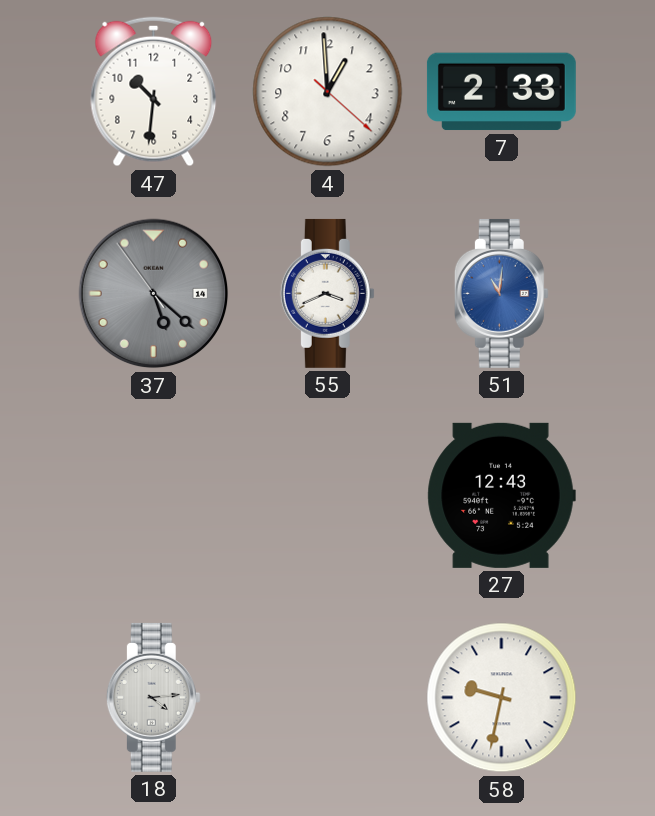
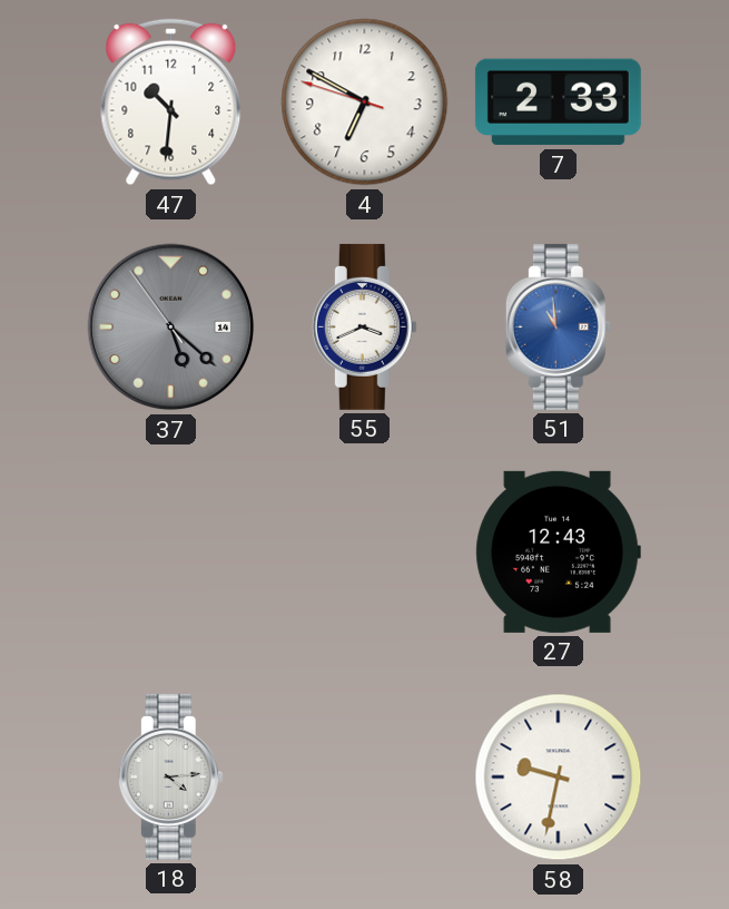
4: 12:59 -> 6:49
51: 11:01 -> 10:59
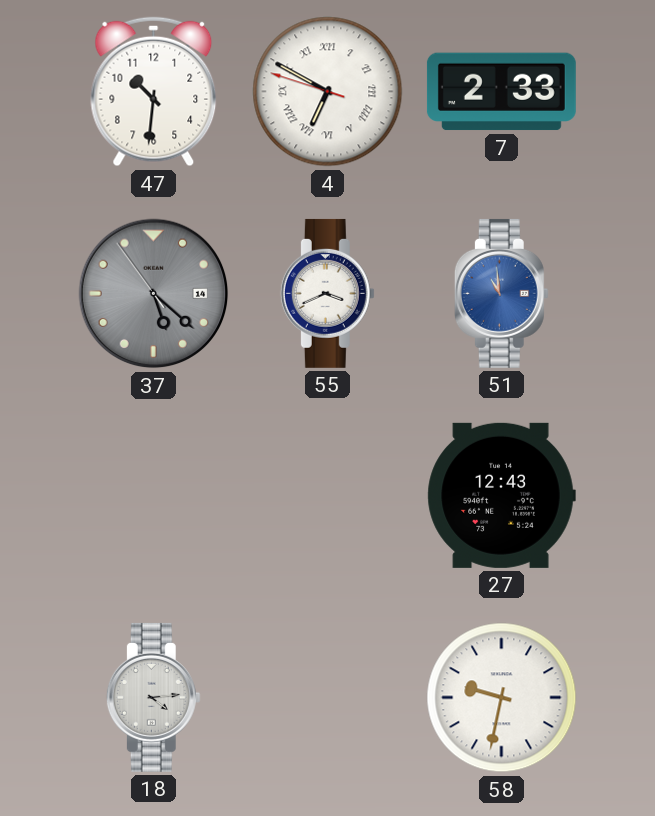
4 numerals: Arabic -> Roman
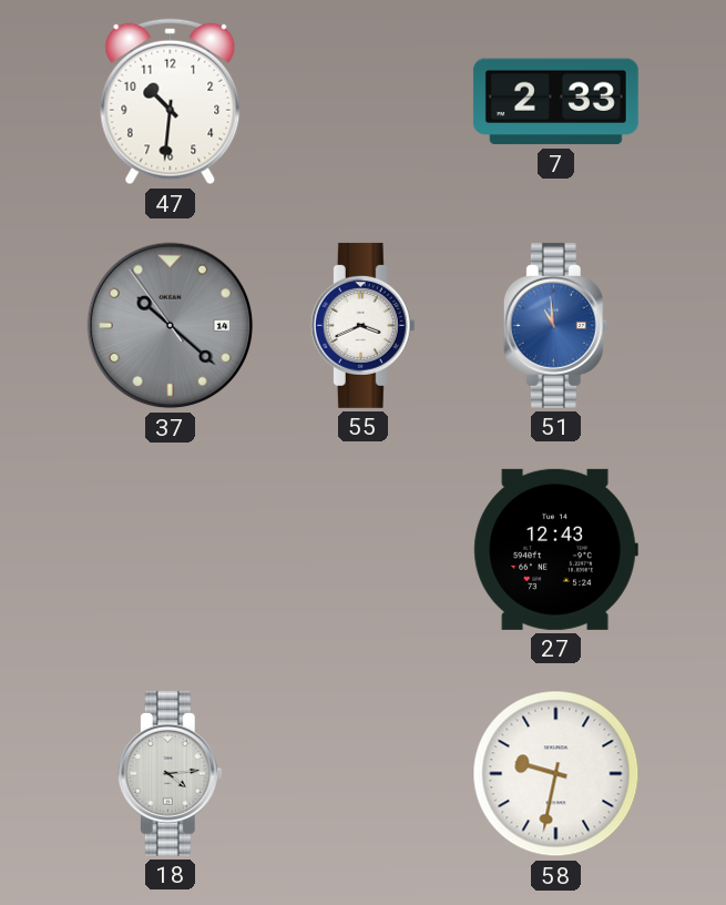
4: 6:49 -> none
37: 5:21 -> 10:21
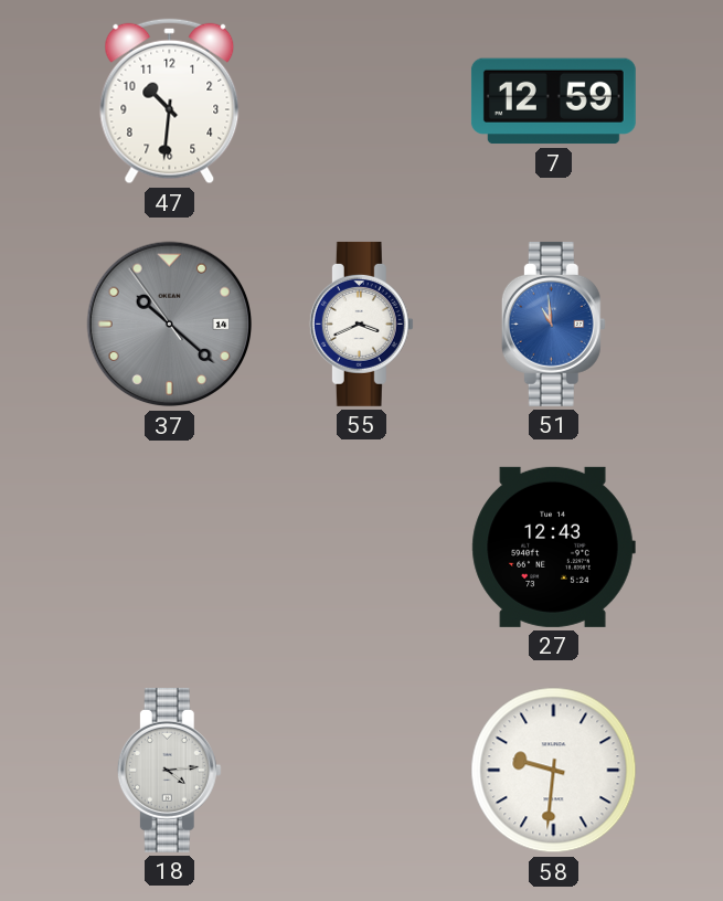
7: 2:33 -> 12:59
58: 9:32 -> 9:31
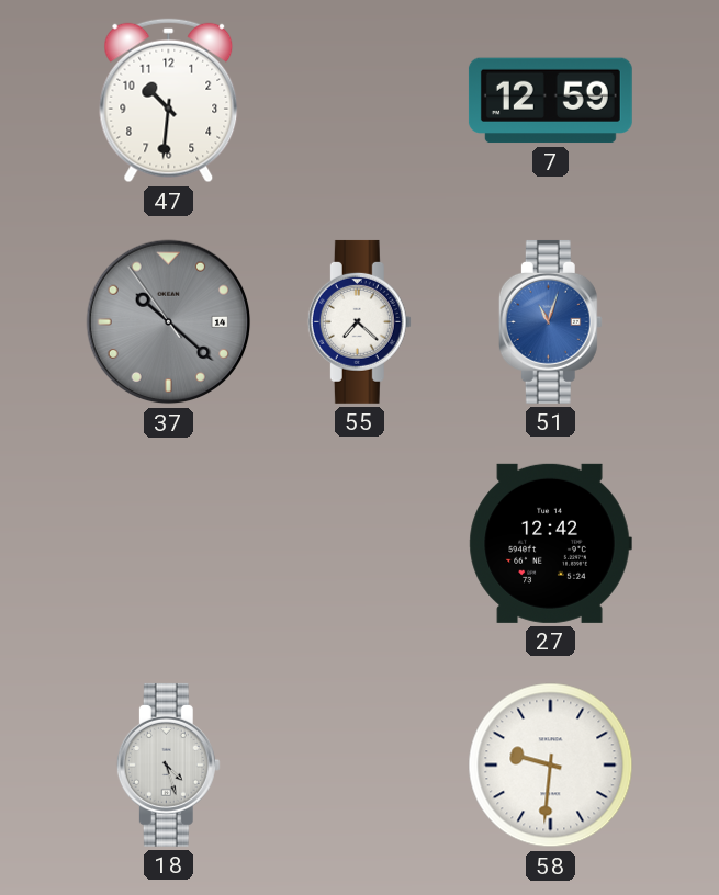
55: 3:41 -> 7:22
51: 10:59 -> 11:03
27: 12:43 -> 12:42
18: 4:14 -> 4:27
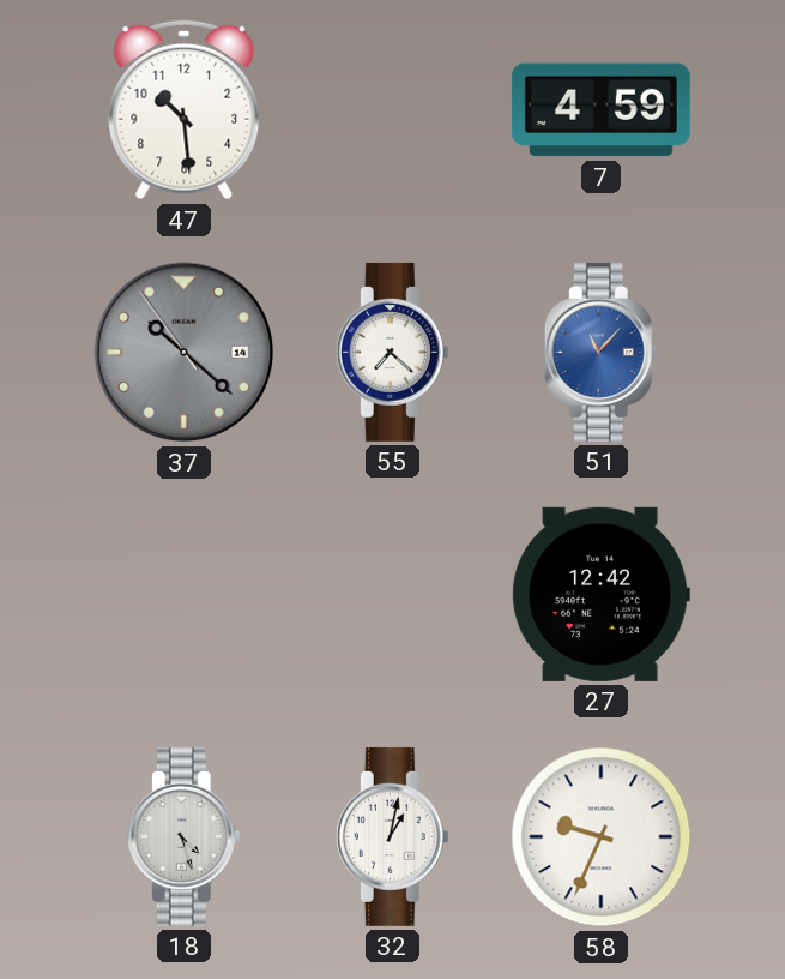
47: 10:31 -> 10:29
7: 12:59 -> 4:59
51: 11:03 -> 11:07
32: none -> 1:02
58: 9:31 -> 9:34
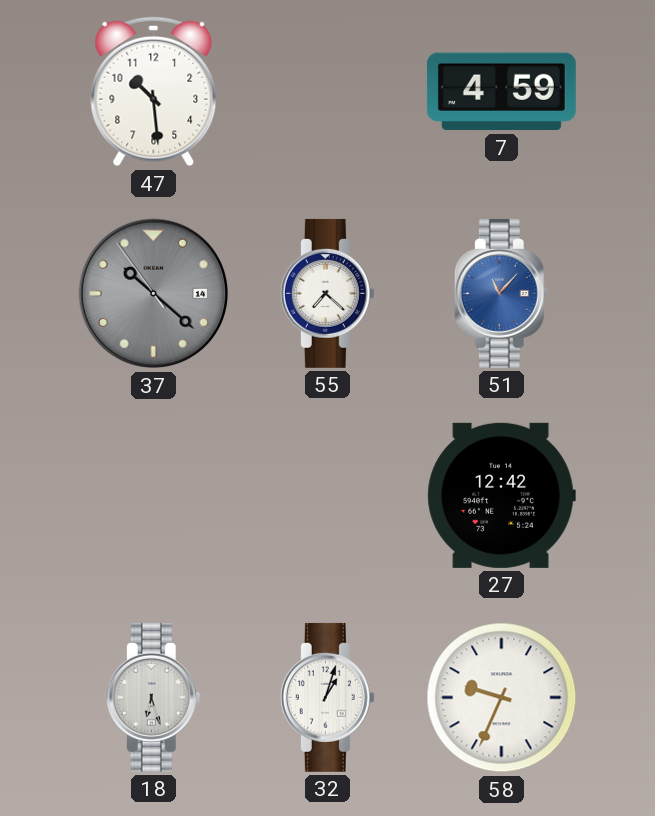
18: 4:27 -> 6:27
32: 1:02 -> 1:03
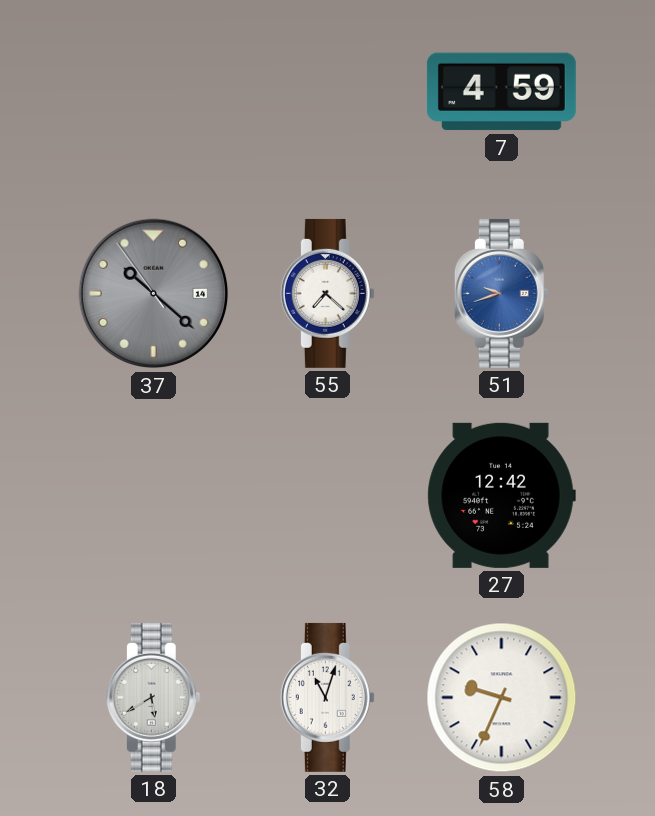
47: 10:29 -> none
51: 11:07 -> 9:42
18: 6:27 -> 5:40
32: 1:03 -> 11:03
